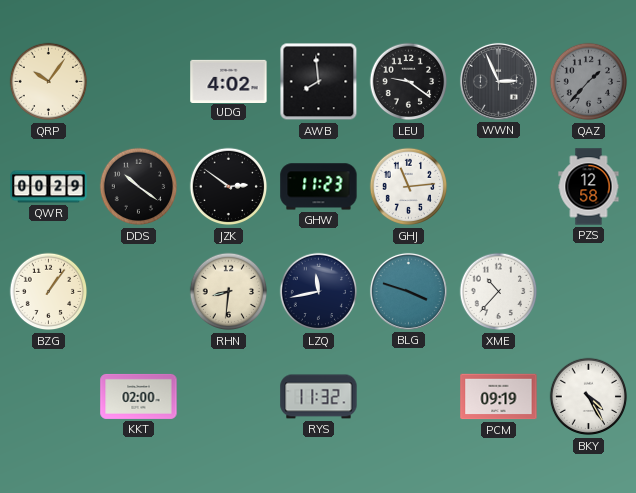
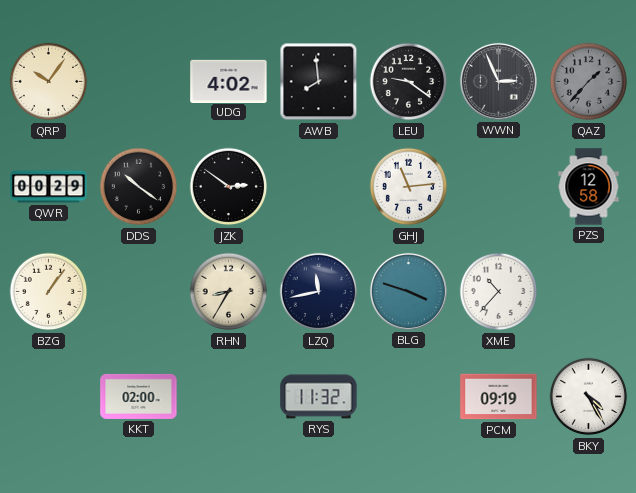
GHW: 11:23 -> none
RHN: 8:31 -> 8:35
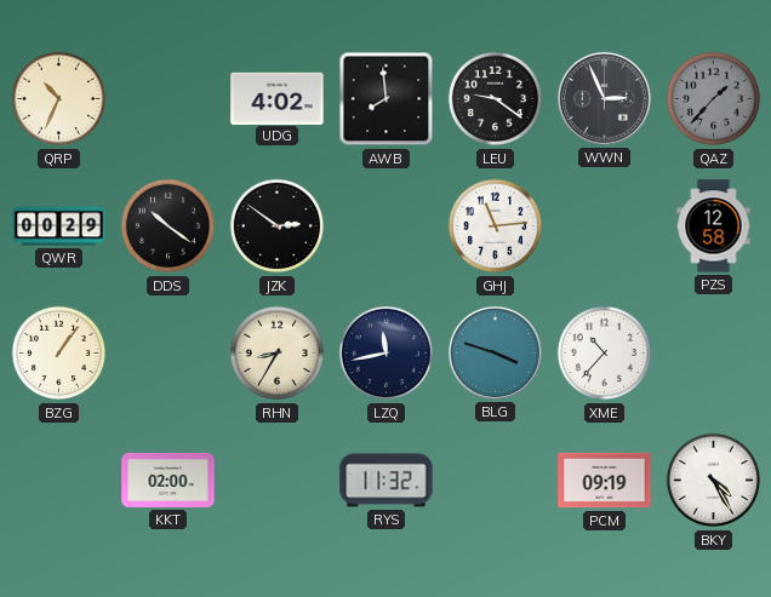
QRP: 10:06 -> 10:34
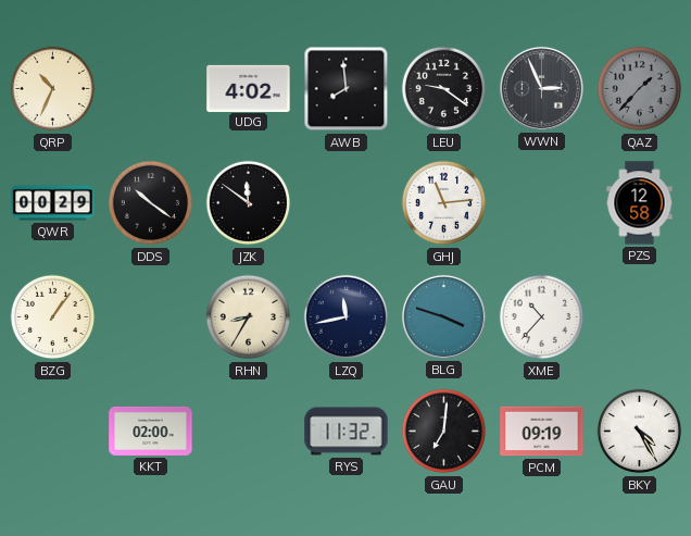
JZK: 2:51 -> 11:51
GAU: none -> 7:01
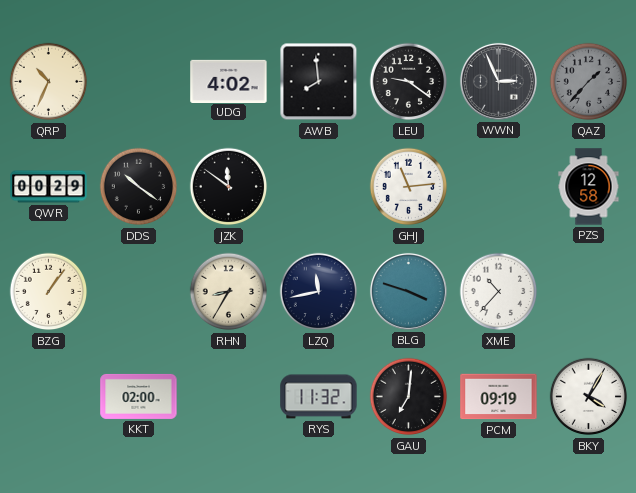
BKY: 4:25 -> 4:05
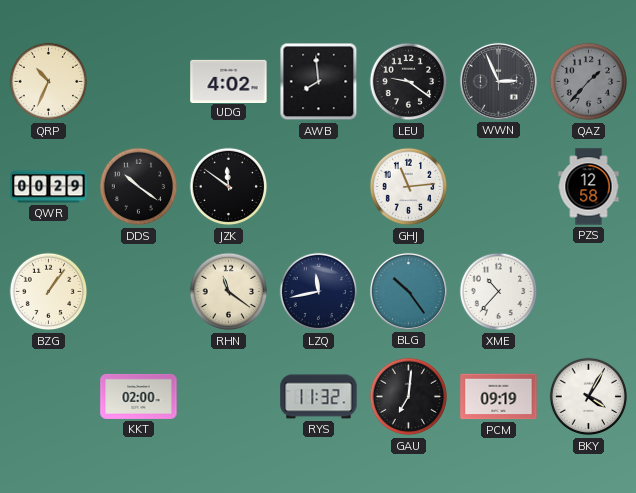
RHN: 8:35 -> 11:21
BLG: 3:48 -> 10:24
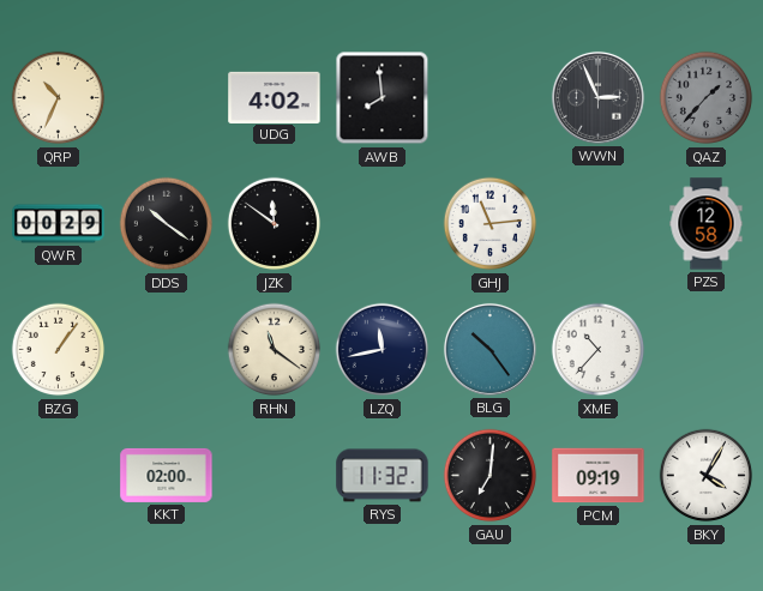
LEU: 9:21 -> none
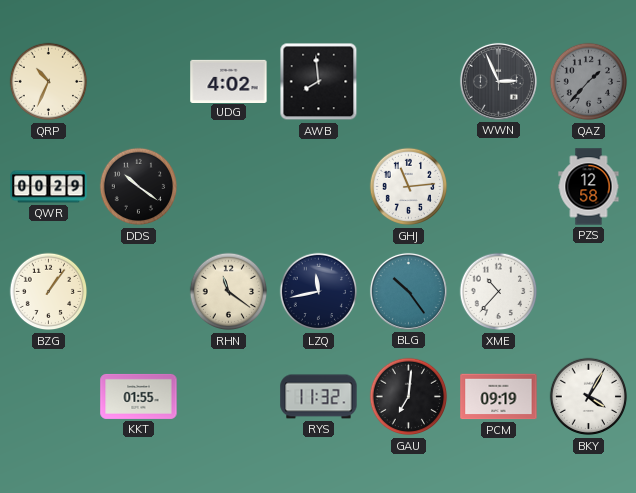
JZK: 11:51 -> none
KKT: 02:00 -> 01:55
